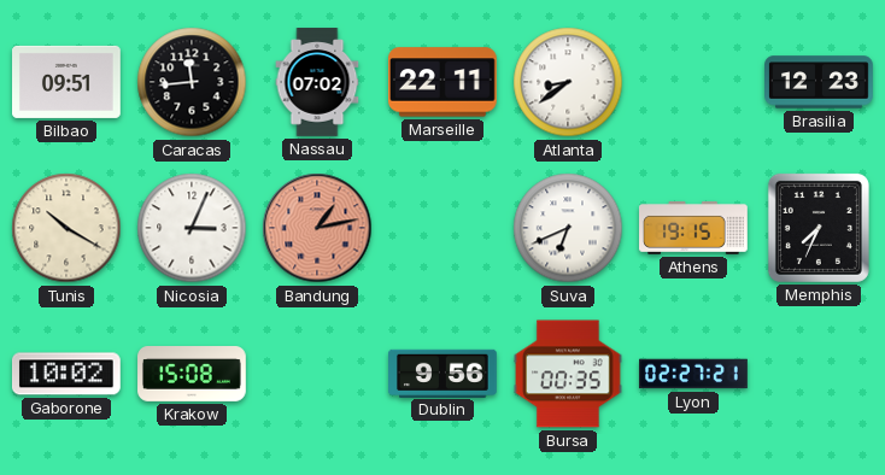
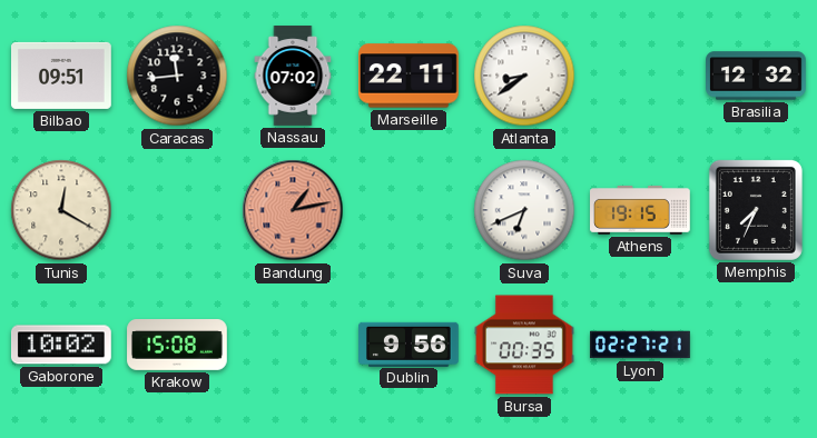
Brasilia: 12:23 -> 12:32
Tunis: 10:20 -> 12:20
Nicosia: 3:04 -> none
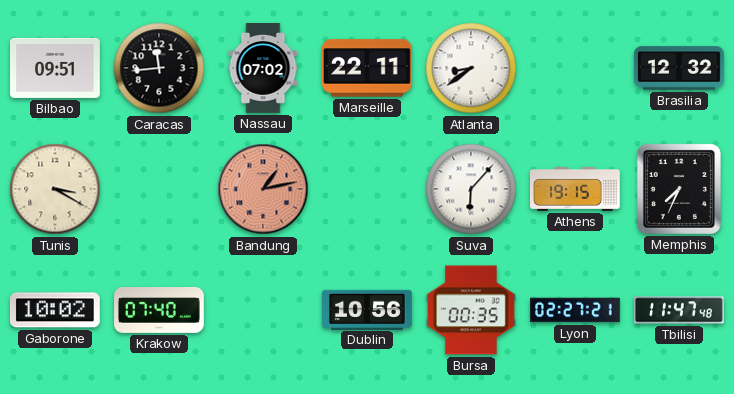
Tunis: 12:20 -> 3:20
Suva: 6:41 -> 6:07
Krakow: 15:08 -> 07:40
Dublin: 9:56 -> 10:56
Tbilisi: none -> 11:47
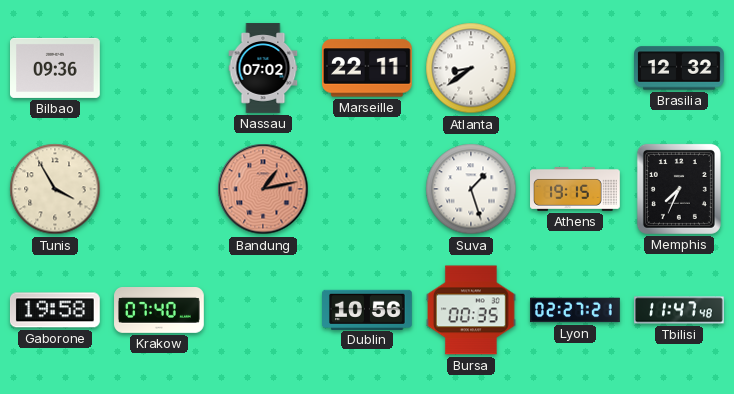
Bilbao: 09:51 -> 09:36
Caracas: 11:44 -> none
Tunis: 3:20 -> 3:55
Suva: 6:07 -> 1:27
Gaborone: 10:02 -> 19:58
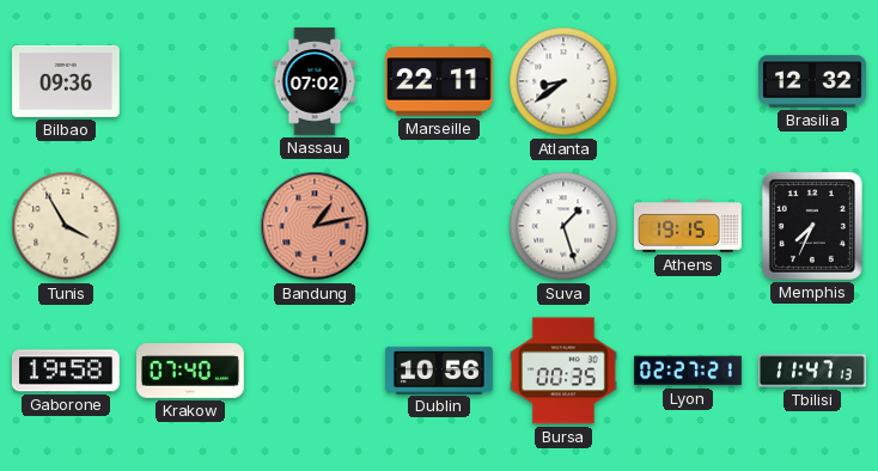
Tbilisi: 11:47:48 -> 11:47:13
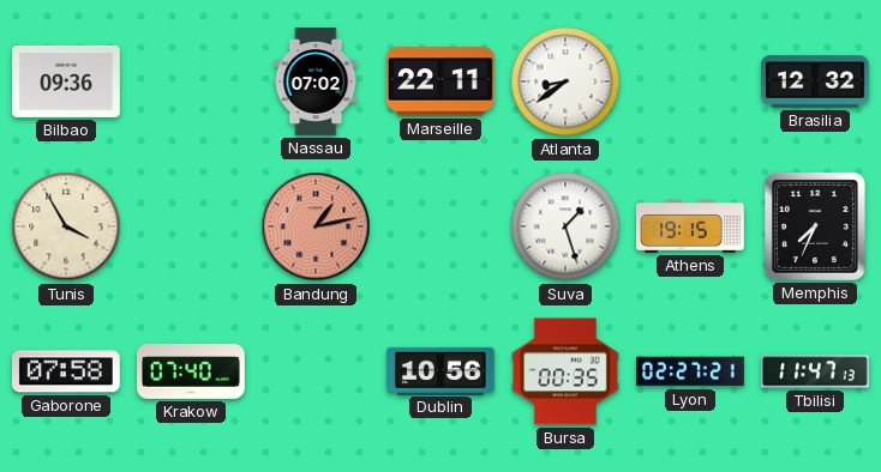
Gaborone: 19:58 -> 07:58
